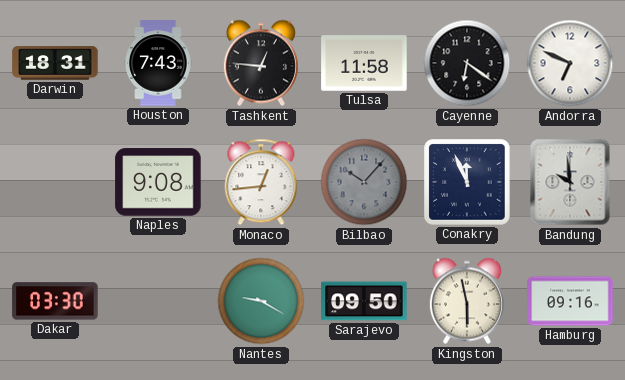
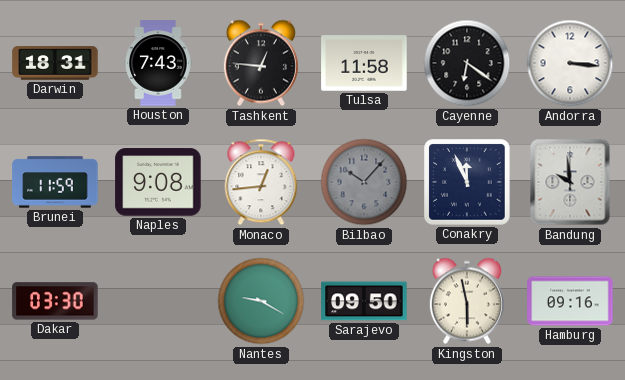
Andorra: 6:49 -> 3:16
Brunei: none -> 11:59
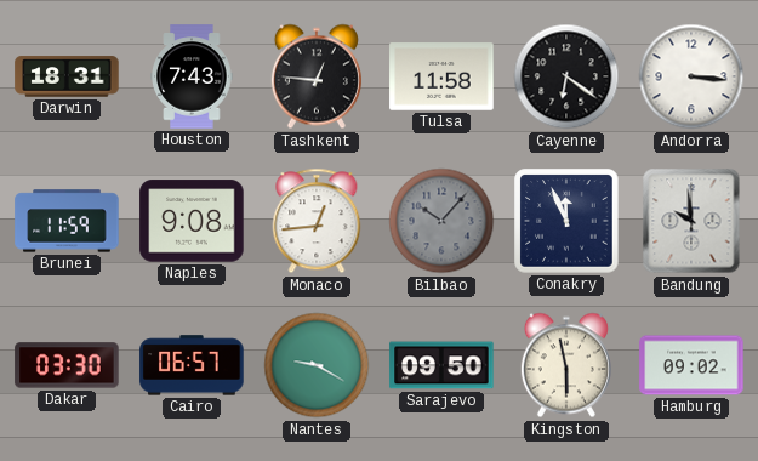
Cairo: none -> 06:57
Hamburg: 09:16 -> 09:02
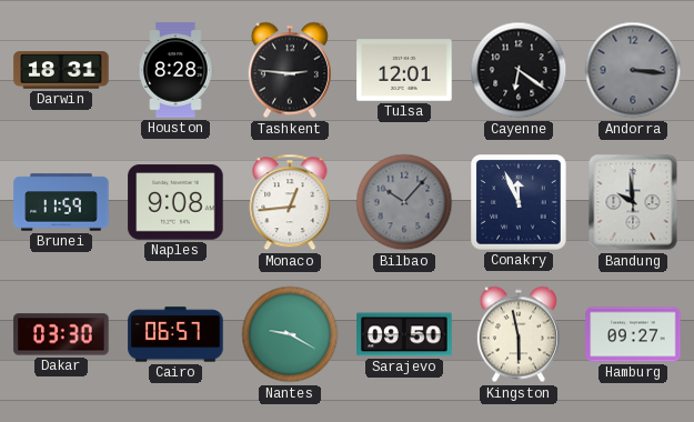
Houston: 7:43 -> 8:28
Tashkent: 12:46 -> 2:46
Tulsa: 11:58 -> 12:01
Andorra dial: white -> grey
Hamburg: 09:02 -> 09:27
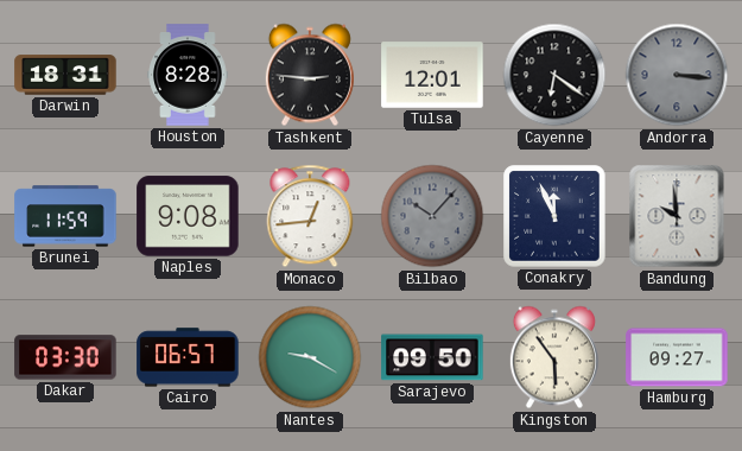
Kingston: 5:58 -> 5:54
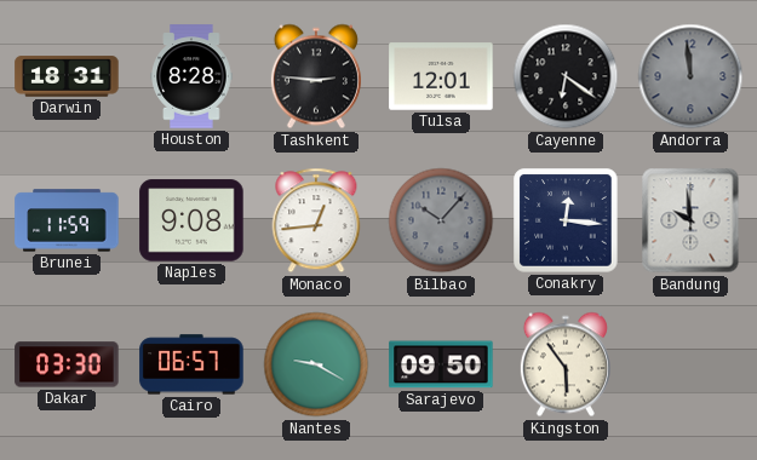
Andorra: 3:16 -> 11:59
Conakry: 11:56 -> 12:16
Hamburg: 09:27 -> none
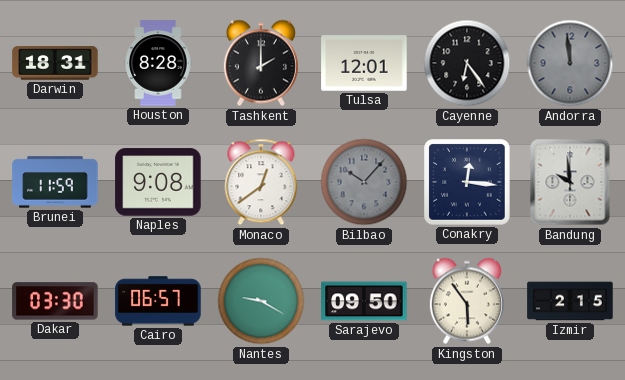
Tashkent: 2:46 -> 2:00
Cayenne: 6:21 -> 6:24
Monaco: 12:44 -> 12:39
Izmir: none -> 2:15
